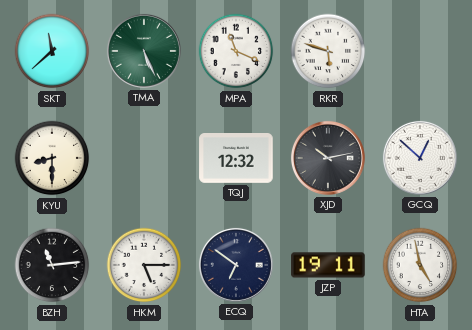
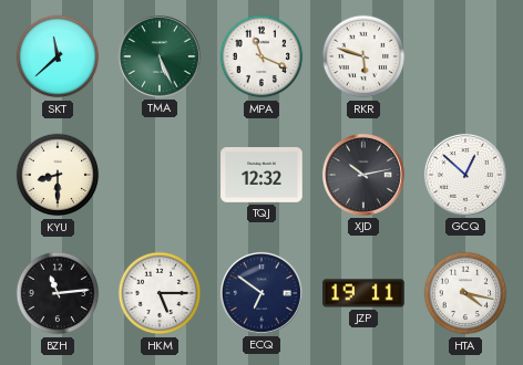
HTA: 4:58 -> 4:17
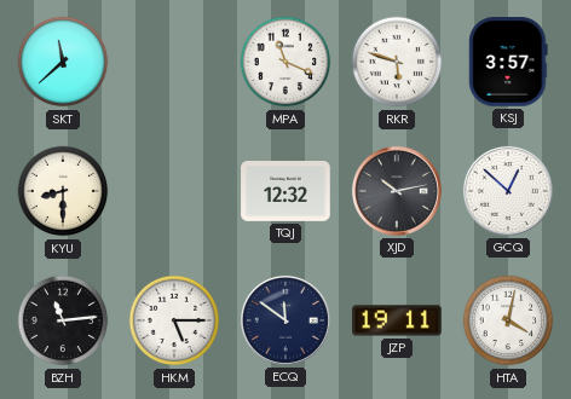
TMA: 5:26 -> none
KSJ: none -> 3:57
ECQ: 6:51 -> 11:51
HTA: 4:17 -> 4:02
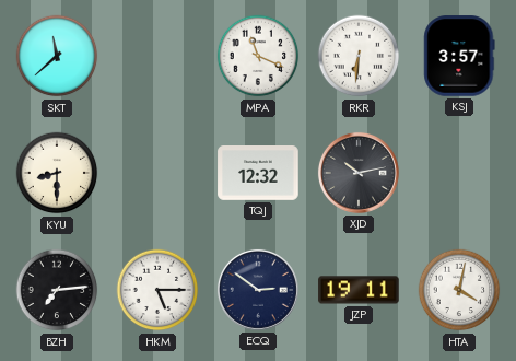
RKR: 5:48 -> 6:31
GCQ: 12:52 -> none
BZH: 11:14 -> 7:14
ECQ: 11:51 -> 2:51
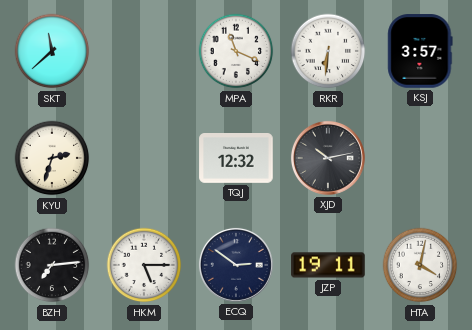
KYU: 8:30 -> 2:33
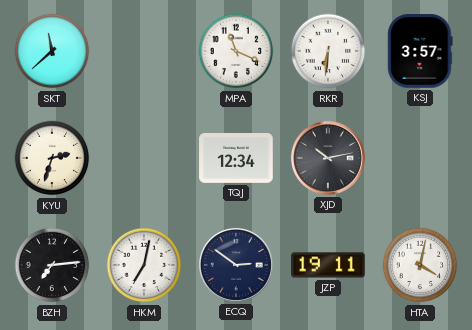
TQJ: 12:32 -> 12:34
HKM: 5:15 -> 7:02
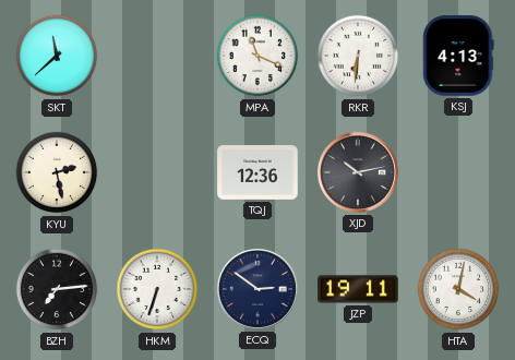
KSJ: 3:57 -> 4:13
KYU: 2:33 -> 2:28
TQJ: 12:34 -> 12:36
HKM: 7:02 -> 6:33
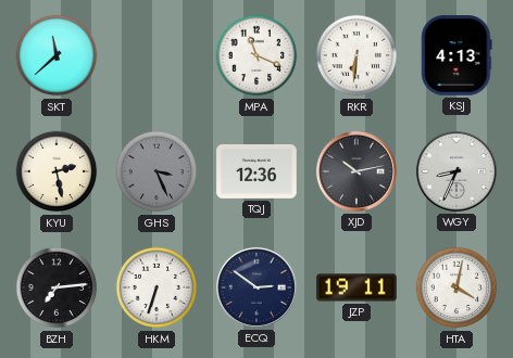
GHS: none -> 3:26
WGY: none -> 8:34
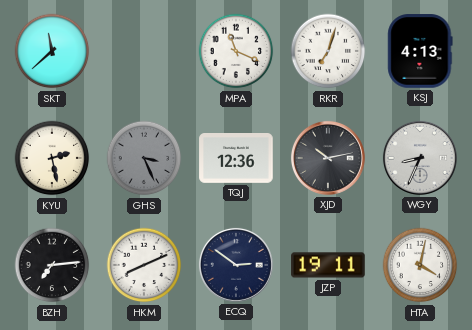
RKR: 6:31 -> 7:03
HKM: 6:33 -> 8:11
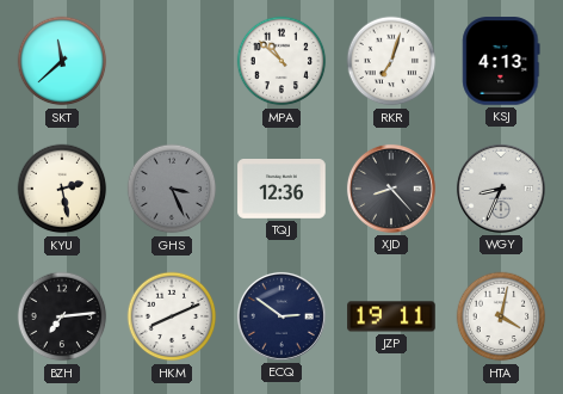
MPA: 11:19 -> 10:52
XJD: 10:13 -> 8:23
